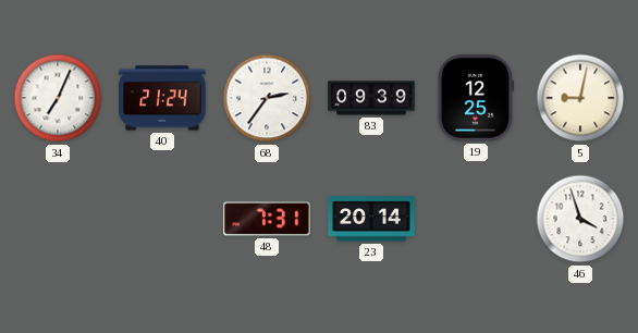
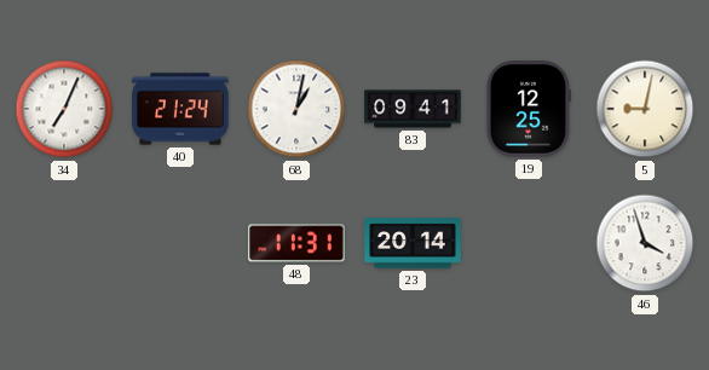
68: 2:36 -> 1:02
83: 09:39 -> 09:41
48: 7:31 -> 11:31
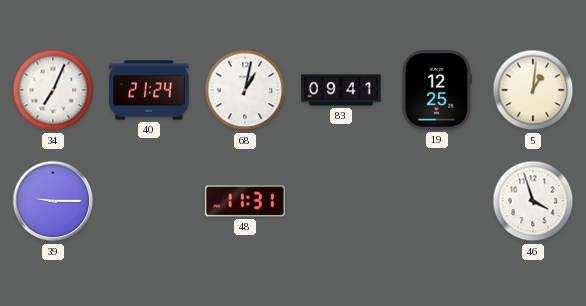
5: 9:02 -> 1:01
39: none -> 9:15
23: 20:14 -> none
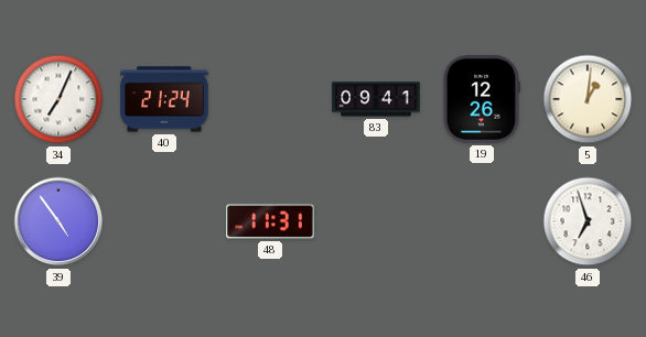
68: 1:02 -> none
19: 12:25 -> 12:26
39: 9:15 -> 4:54
46: 3:57 -> 6:57
